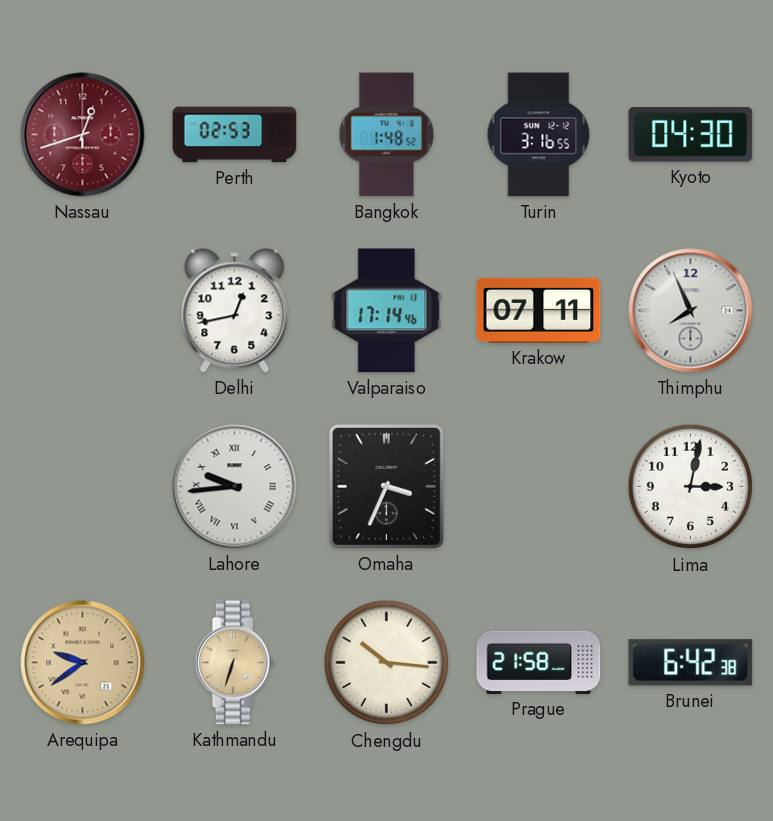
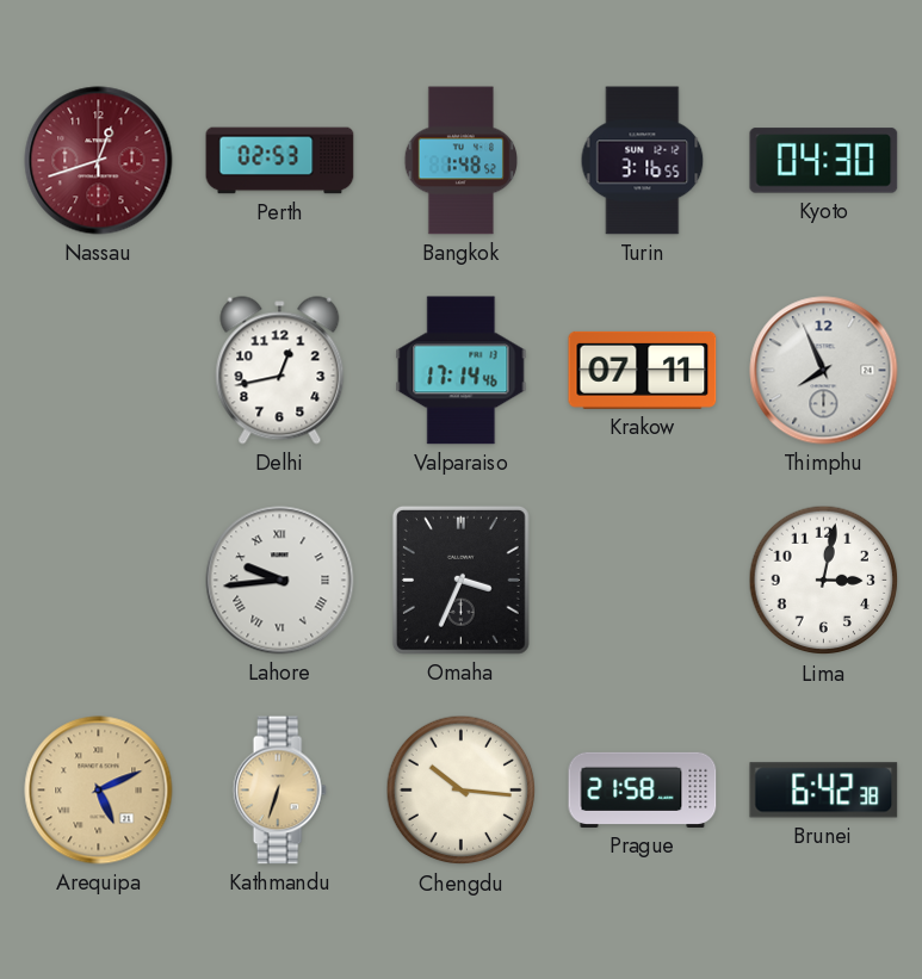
Arequipa: 9:39 -> 5:11
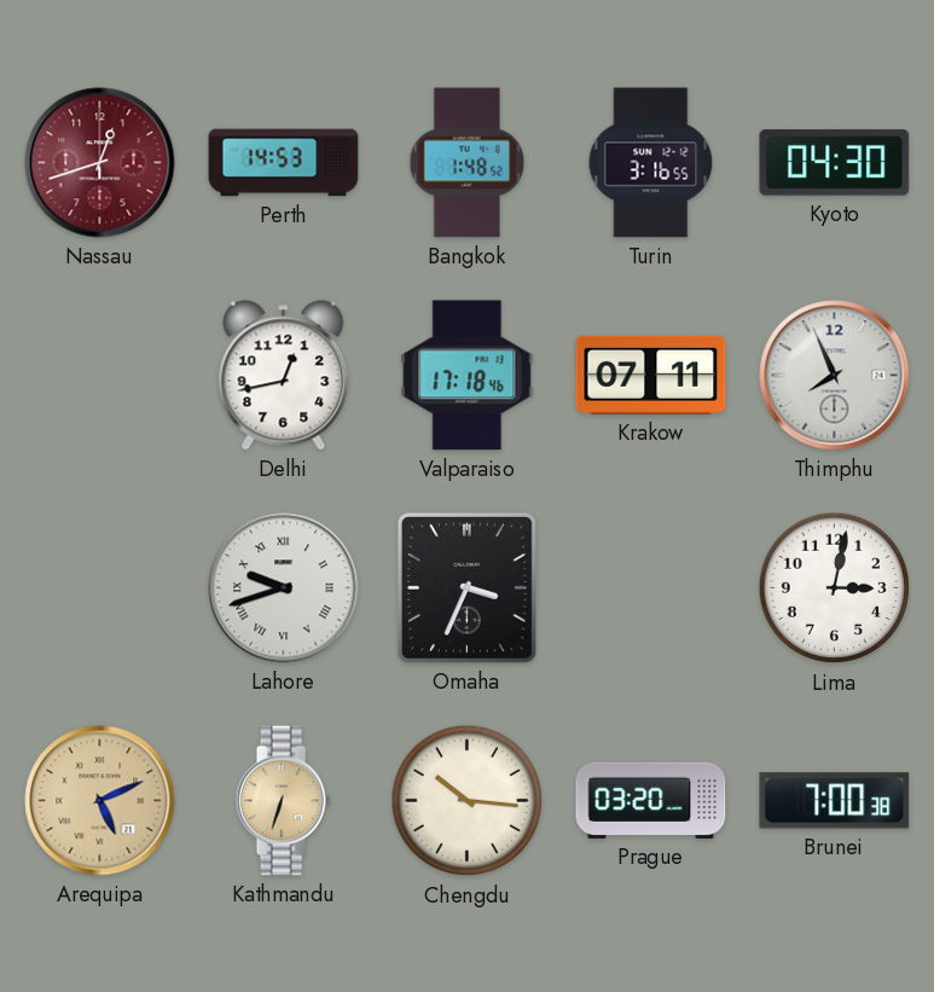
Perth: 02:53 -> 14:53
Valparaiso: 17:14 -> 17:18
Lahore: 9:44 -> 9:42
Prague: 21:58 -> 03:20
Brunei: 6:42 -> 7:00
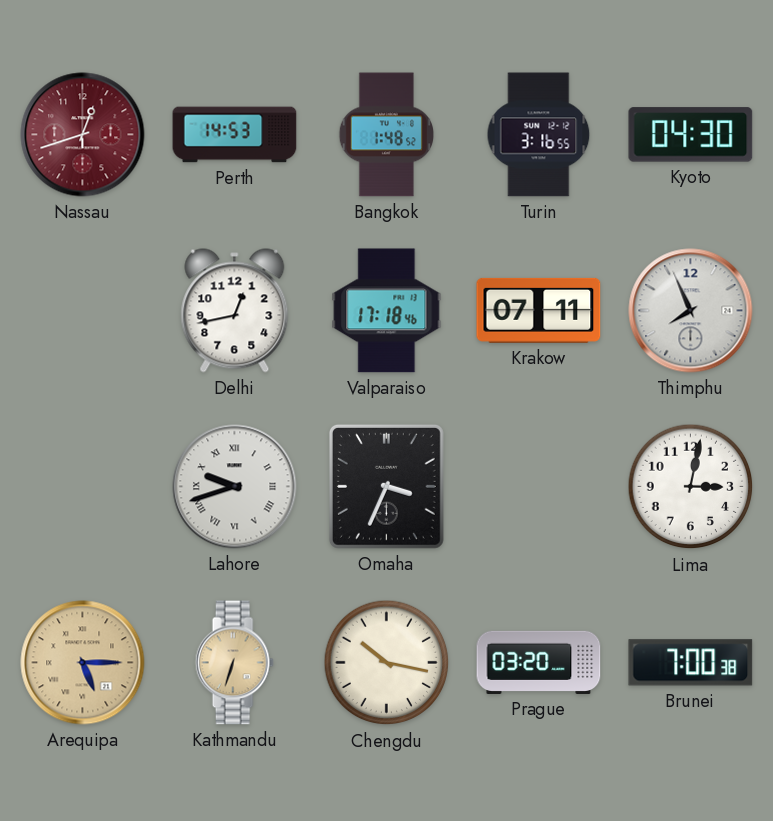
Arequipa: 5:11 -> 5:15
Chengdu: 10:16 -> 10:17
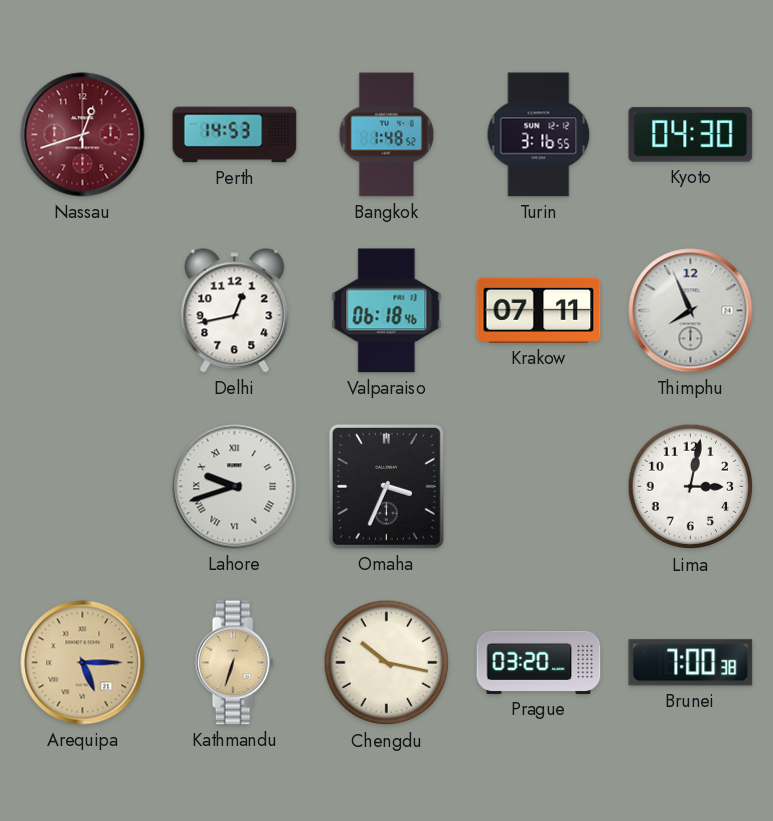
Valparaiso: 17:18 -> 06:18
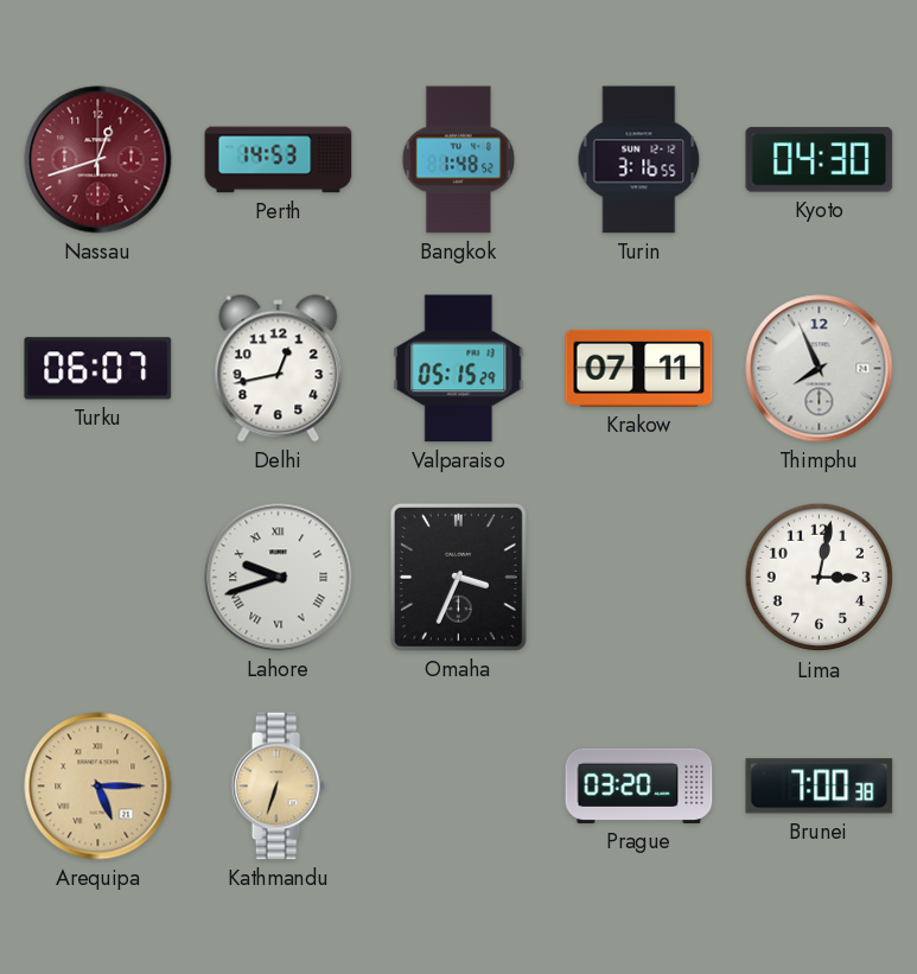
Turku: none -> 06:07
Valparaiso: 06:18 -> 05:15
Chengdu: 10:17 -> none
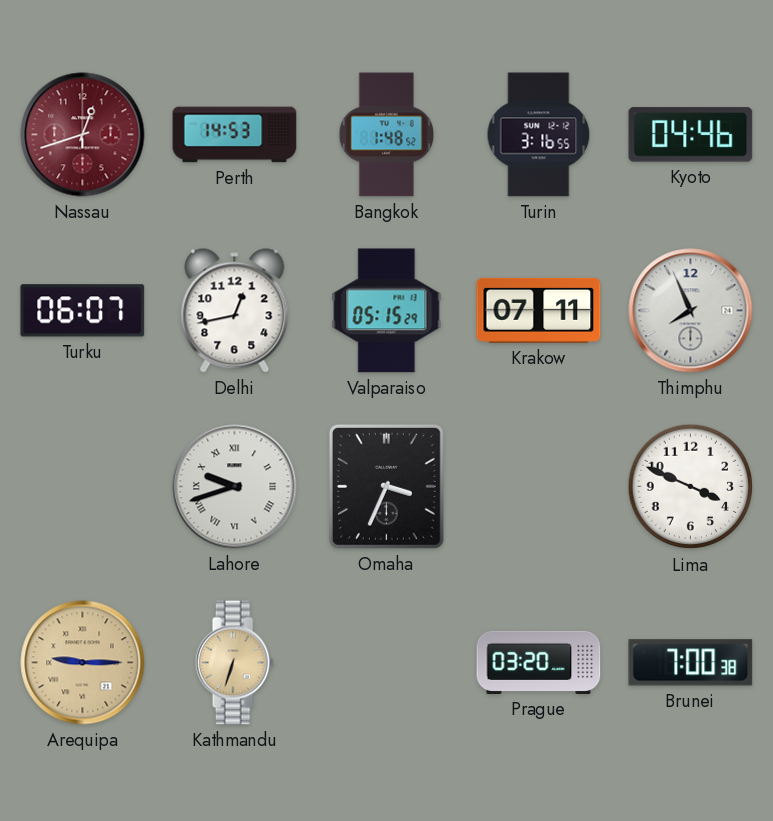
Kyoto: 04:30 -> 04:46
Lima: 3:02 -> 3:49
Arequipa: 5:15 -> 9:15
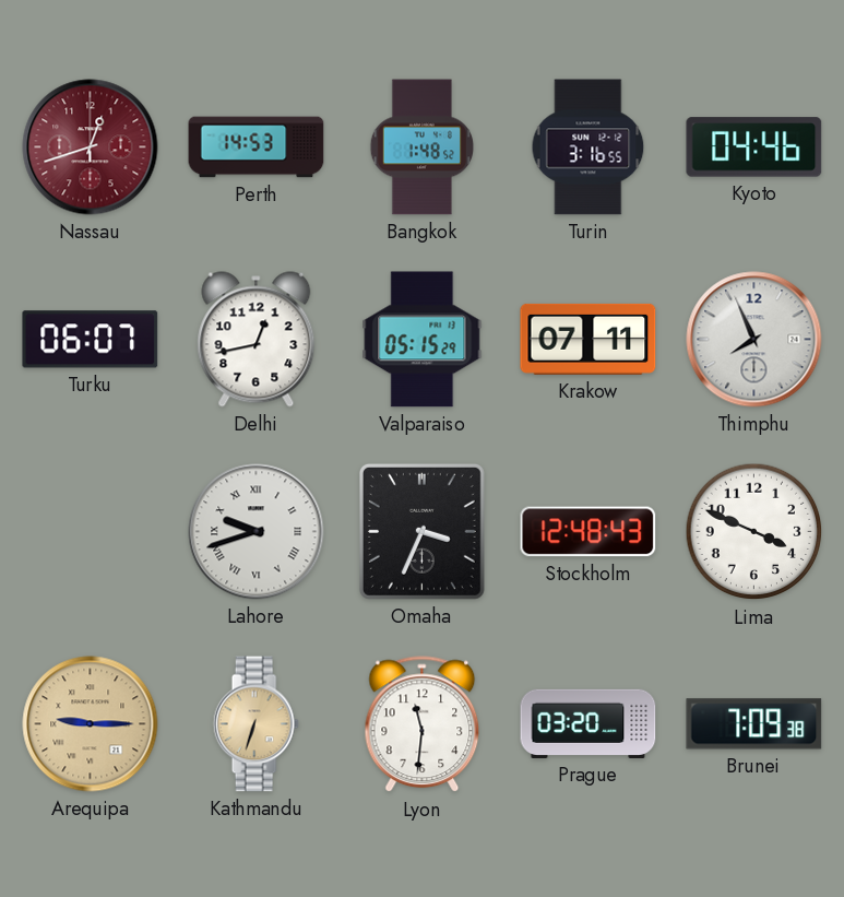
Stockholm: none -> 12:48
Lyon: none -> 11:31
Brunei: 7:00 -> 7:09
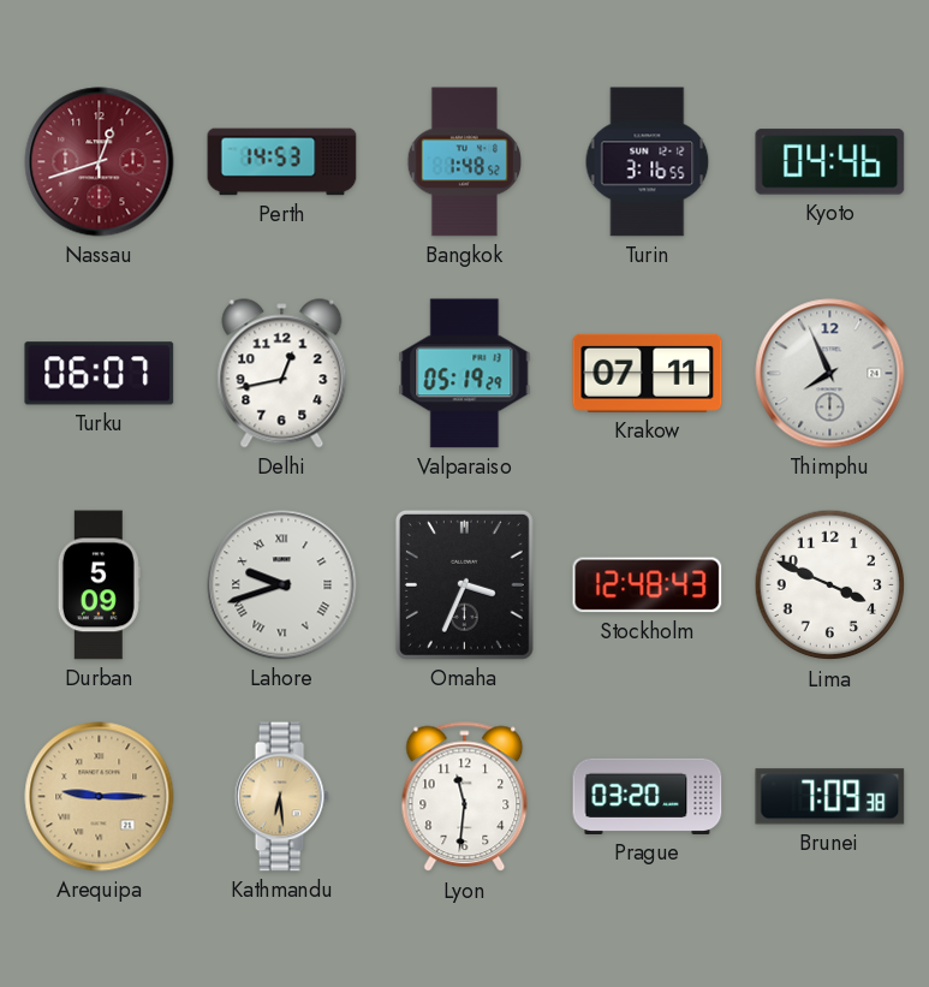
Valparaiso: 05:15 -> 05:19
Durban: none -> 5:09
Kathmandu: 6:33 -> 6:29
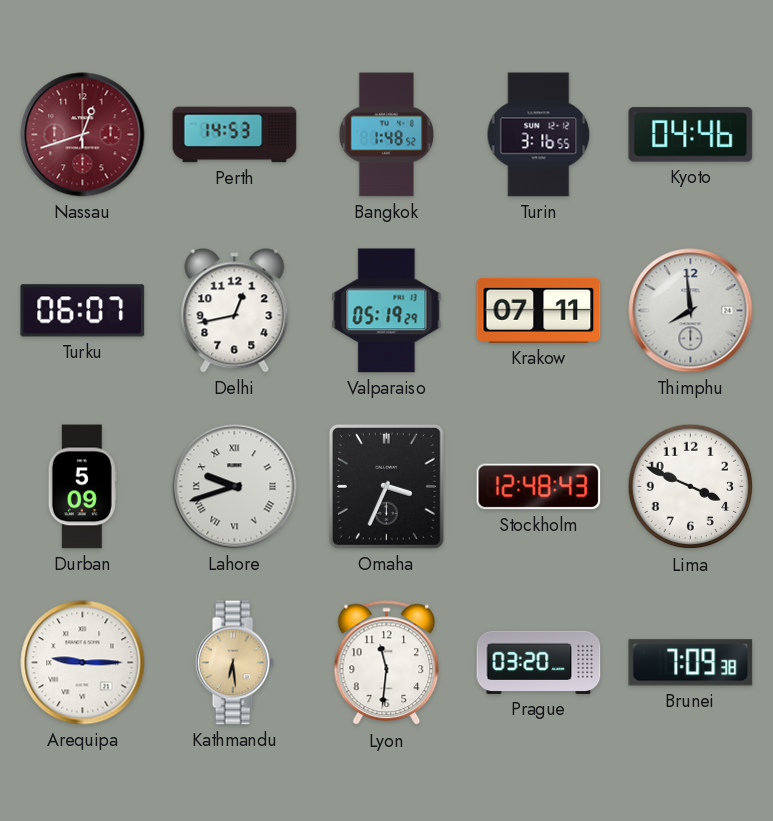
Thimphu: 7:56 -> 7:59
Arequipa dial: champagne -> white
